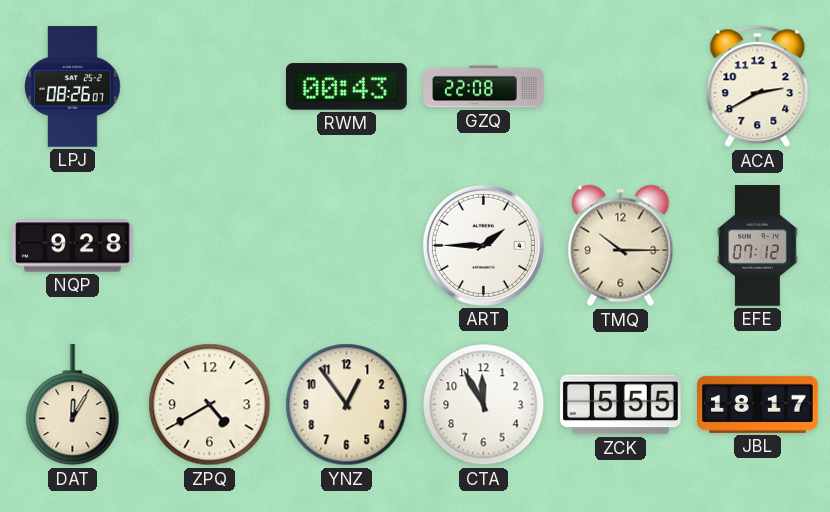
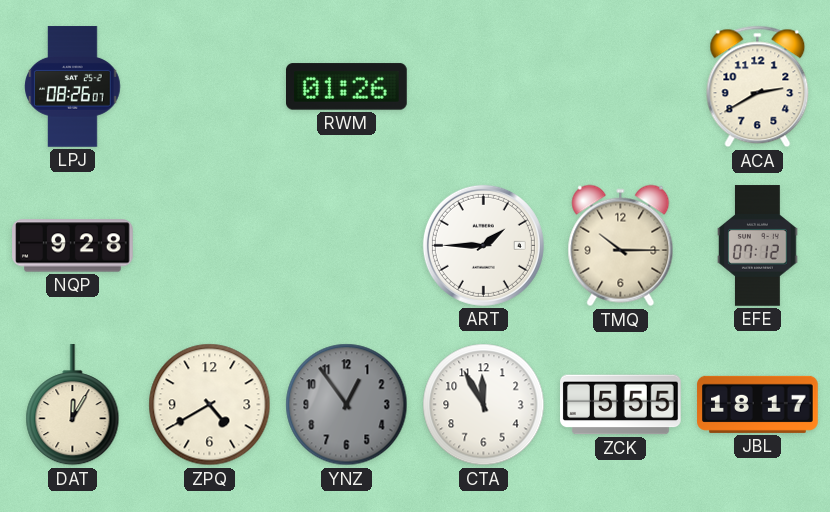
RWM: 00:43 -> 01:26
GZQ: 22:08 -> none
YNZ dial: cream -> grey
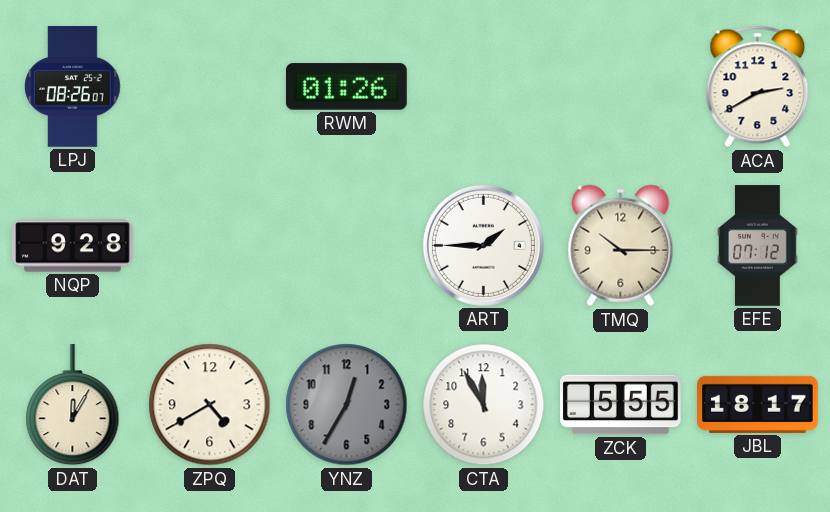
YNZ: 12:54 -> 12:35
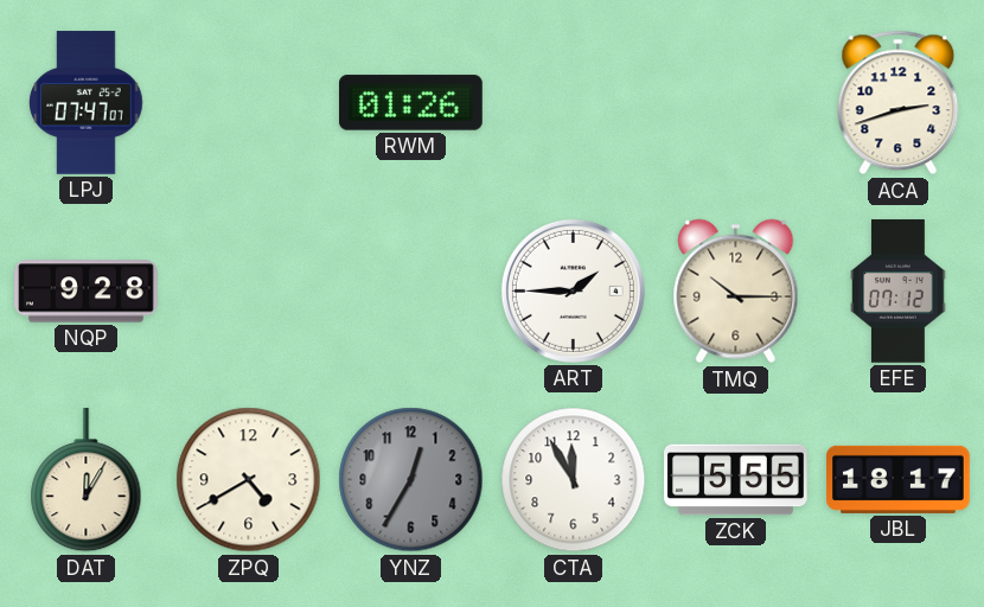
LPJ: 08:26 -> 07:47
ACA: 2:40 -> 2:42
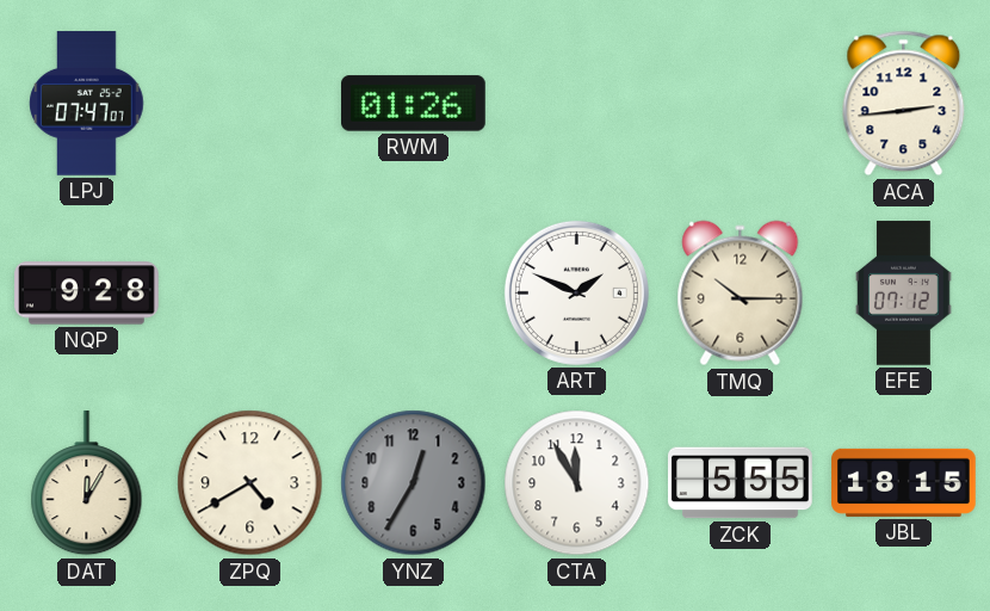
ACA: 2:42 -> 2:44
ART: 1:45 -> 1:49
JBL: 18:17 -> 18:15
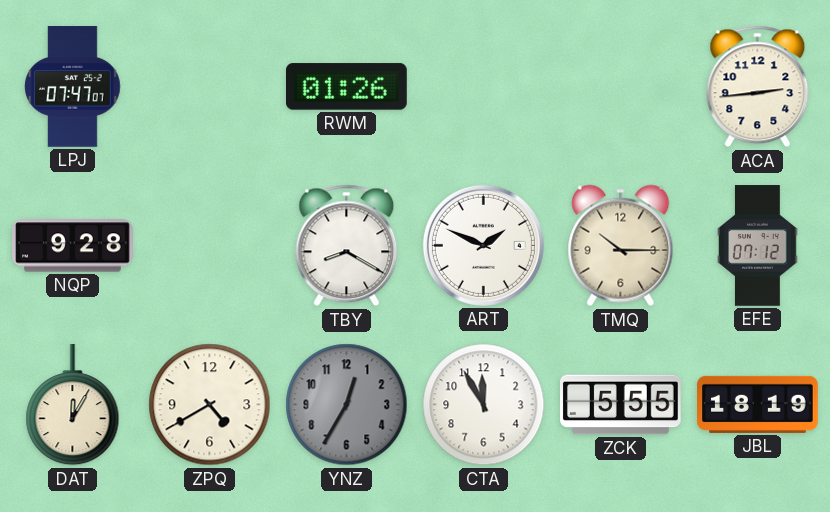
TBY: none -> 8:20
JBL: 18:15 -> 18:19
